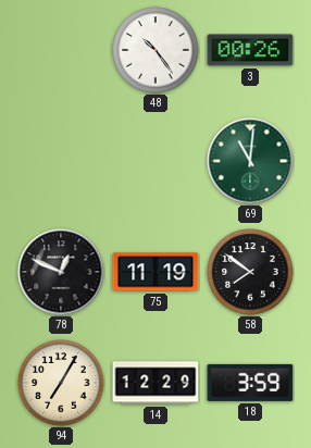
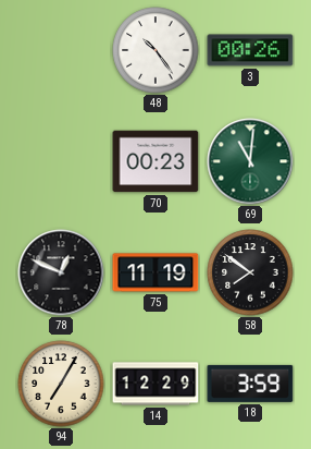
70: none -> 00:23
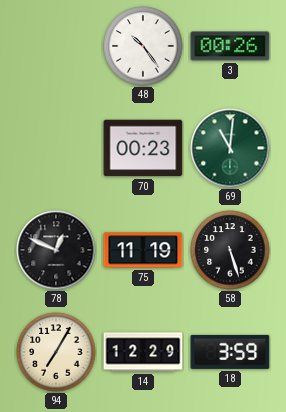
58: 7:51 -> 5:27
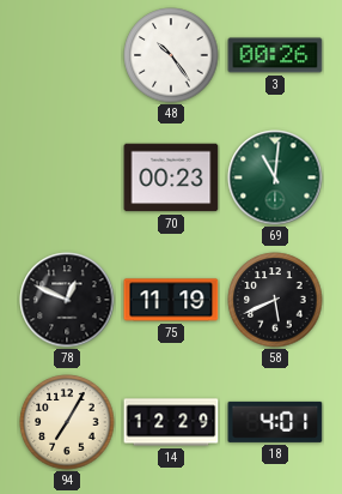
58: 5:27 -> 5:41
18: 3:59 -> 4:01
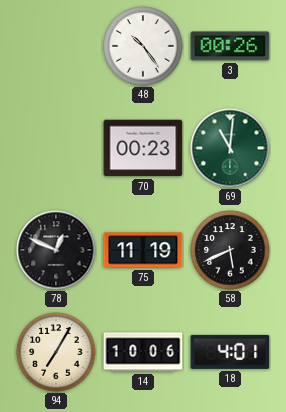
14: 12:29 -> 10:06
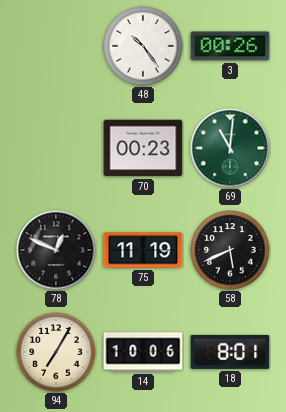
18: 4:01 -> 8:01
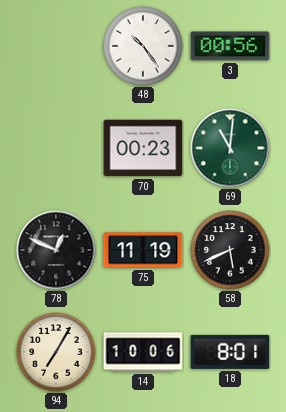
3: 00:26 -> 00:56
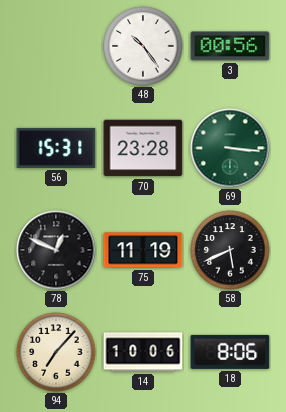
56: none -> 15:31
70: 00:23 -> 23:28
69: 11:01 -> 3:16
94: 7:05 -> 7:07
18: 8:01 -> 8:06
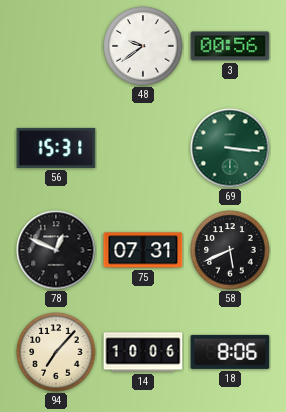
48: 10:24 -> 9:39
70: 23:28 -> none
75: 11:19 -> 07:31
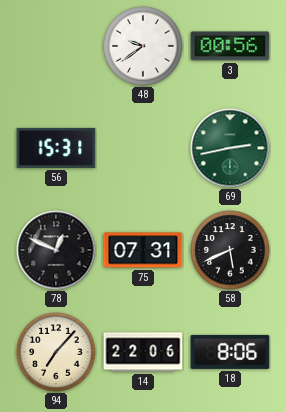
69: 3:16 -> 2:43
14: 10:06 -> 22:06
